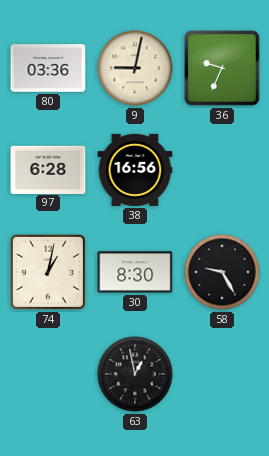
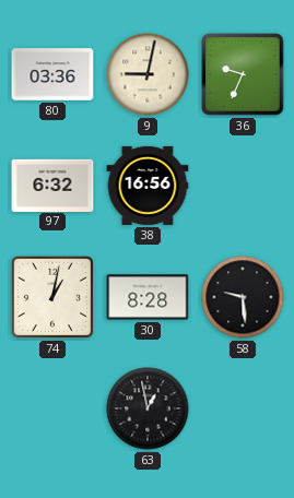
97: 6:28 -> 6:32
30: 8:30 -> 8:28
58: 9:25 -> 9:29
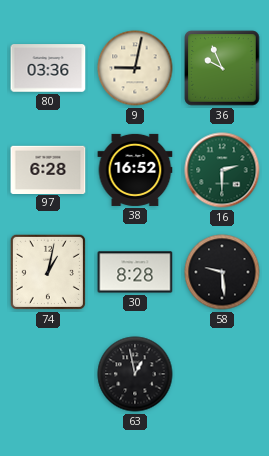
36: 9:34 -> 9:56
97: 6:32 -> 6:28
38: 16:56 -> 16:52
16: none -> 2:30
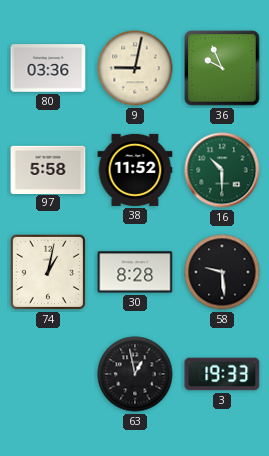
97: 6:28 -> 5:58
38: 16:52 -> 11:52
16: 2:30 -> 10:30
3: none -> 19:33
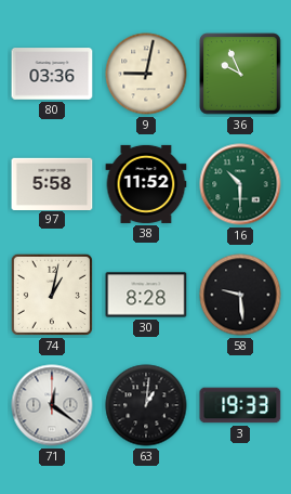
71: none -> 12:21
63: 12:58 -> 1:01
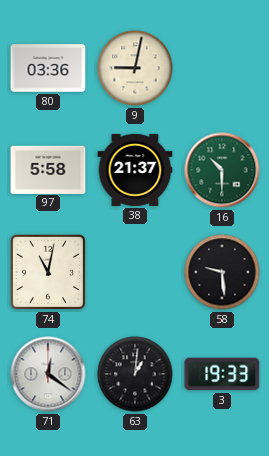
36: 9:56 -> none
38: 11:52 -> 21:37
74: 1:02 -> 11:02
30: 8:28 -> none
